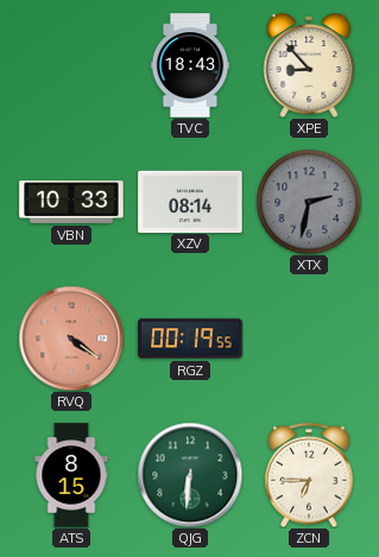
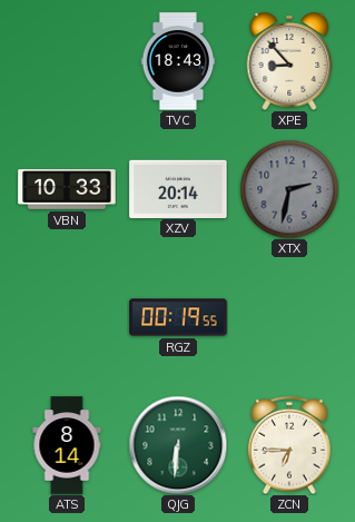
XZV: 08:14 -> 20:14
RVQ: 4:21 -> none
ATS: 8:15 -> 8:14
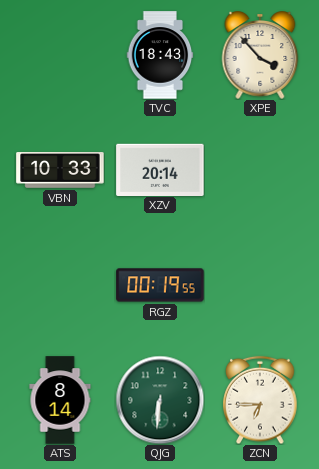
XPE: 8:53 -> 3:53
XTX: 2:32 -> none
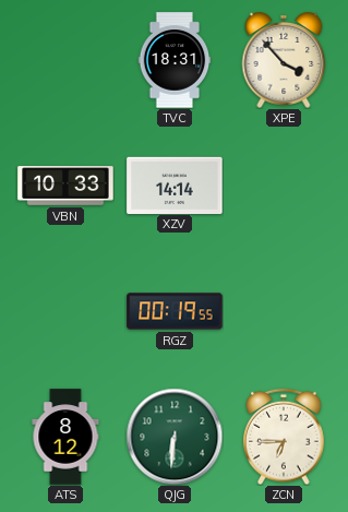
TVC: 18:43 -> 18:31
XZV: 20:14 -> 14:14
ATS: 8:14 -> 8:12
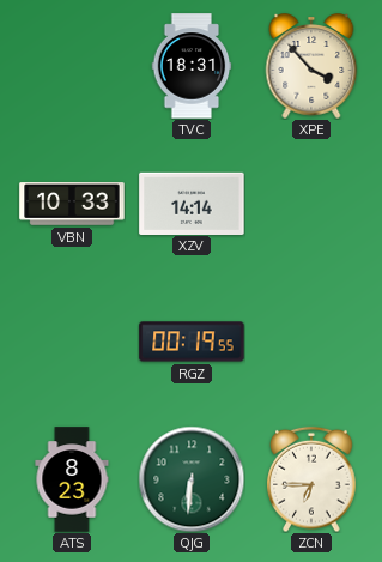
ATS: 8:12 -> 8:23
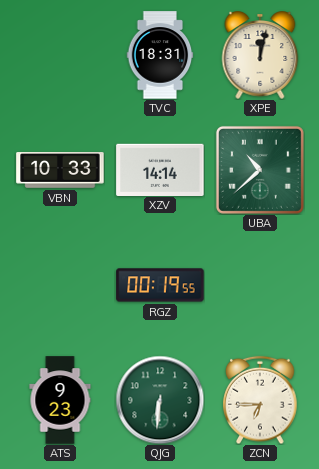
XPE: 3:53 -> 12:02
UBA: none -> 10:38
ATS: 8:23 -> 9:23
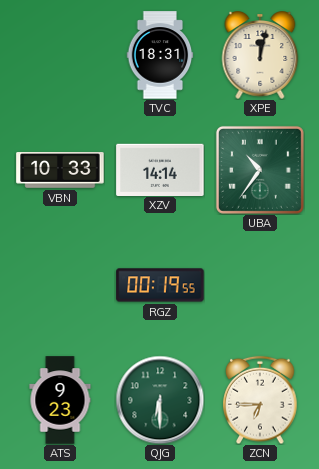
UBA: 10:38 -> 10:36
QJG: 6:31 -> 6:30
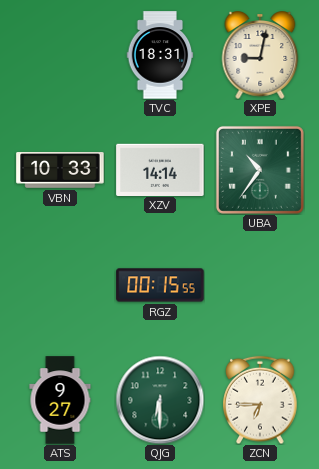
XPE: 12:02 -> 9:02
RGZ: 00:19 -> 00:15
ATS: 9:23 -> 9:27
